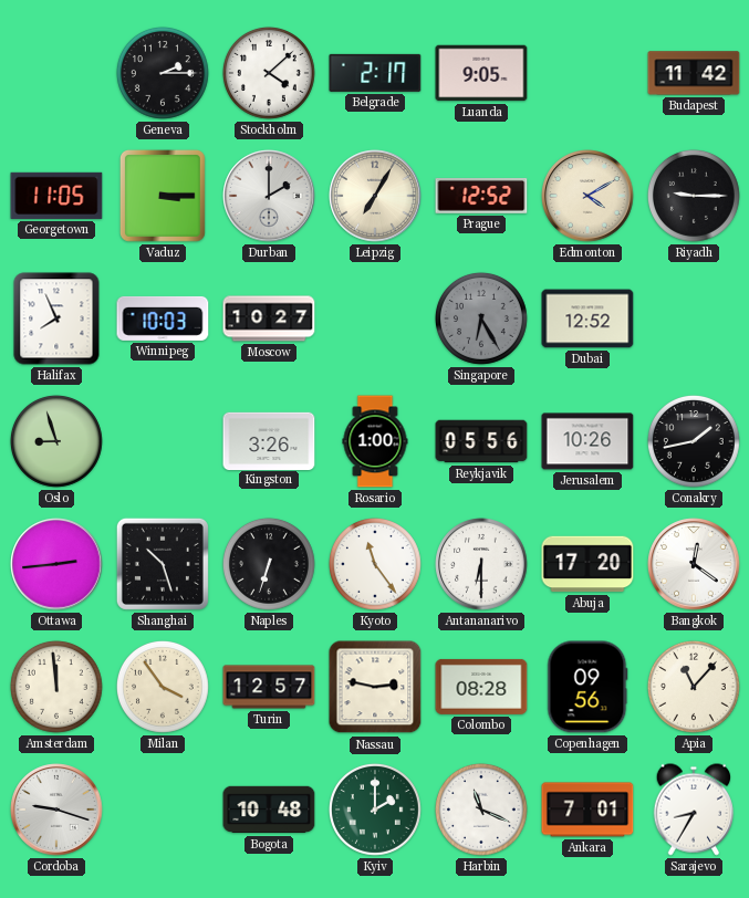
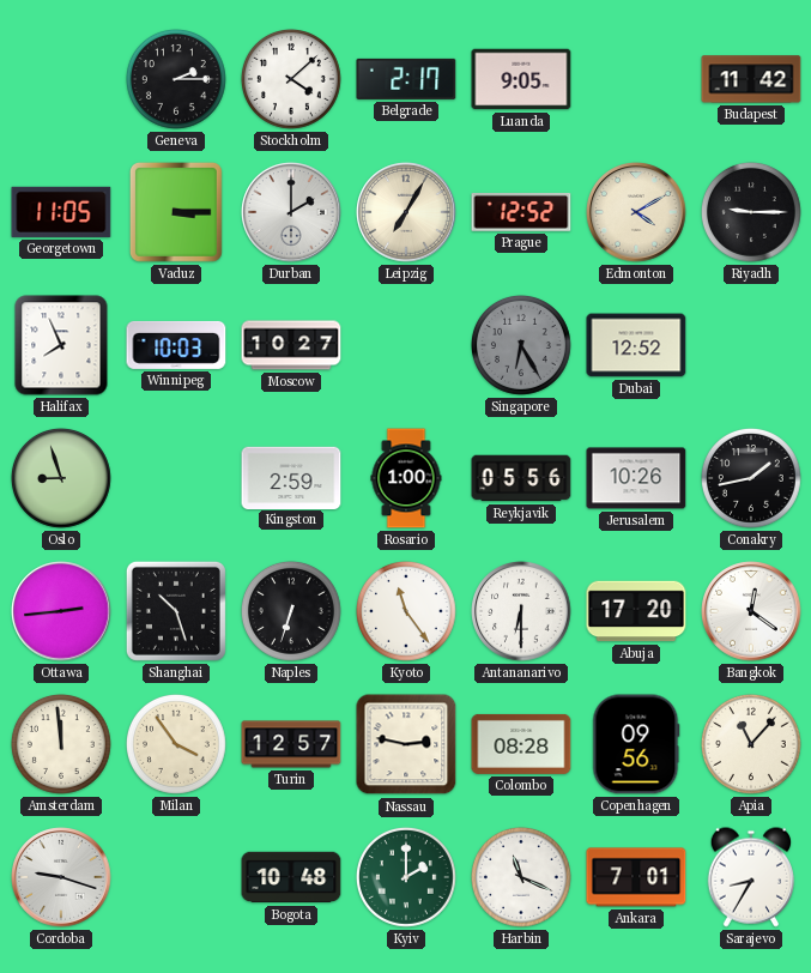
Kingston: 3:26 -> 2:59
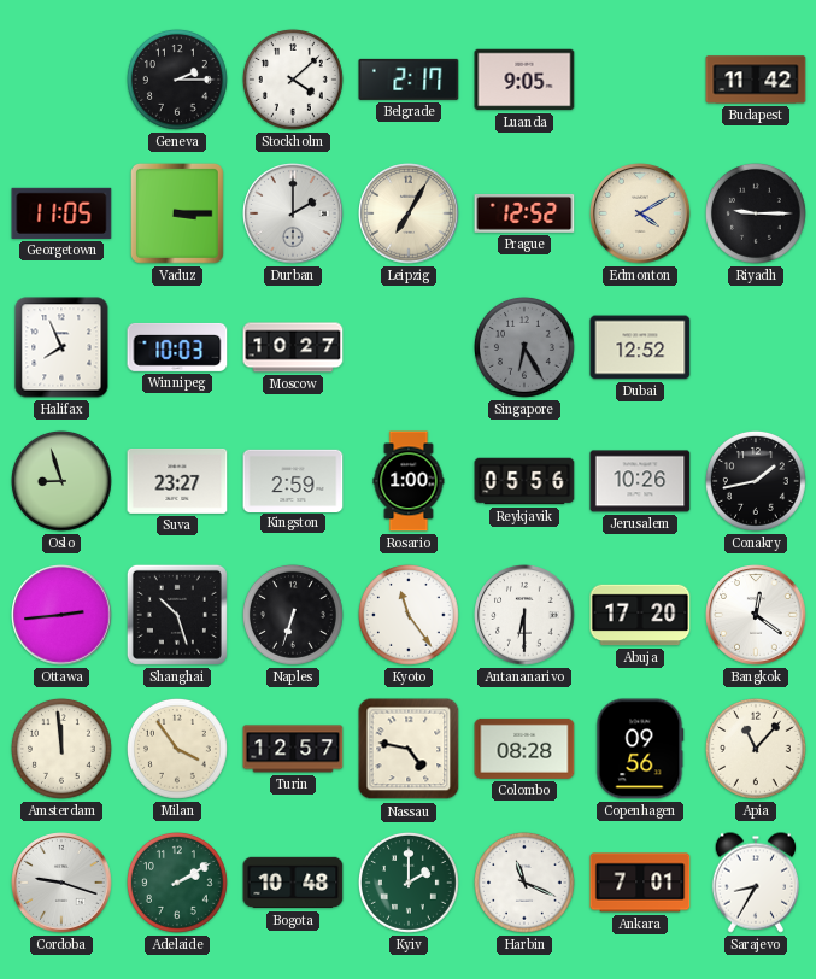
Suva: none -> 23:27
Nassau: 2:47 -> 4:47
Adelaide: none -> 2:10
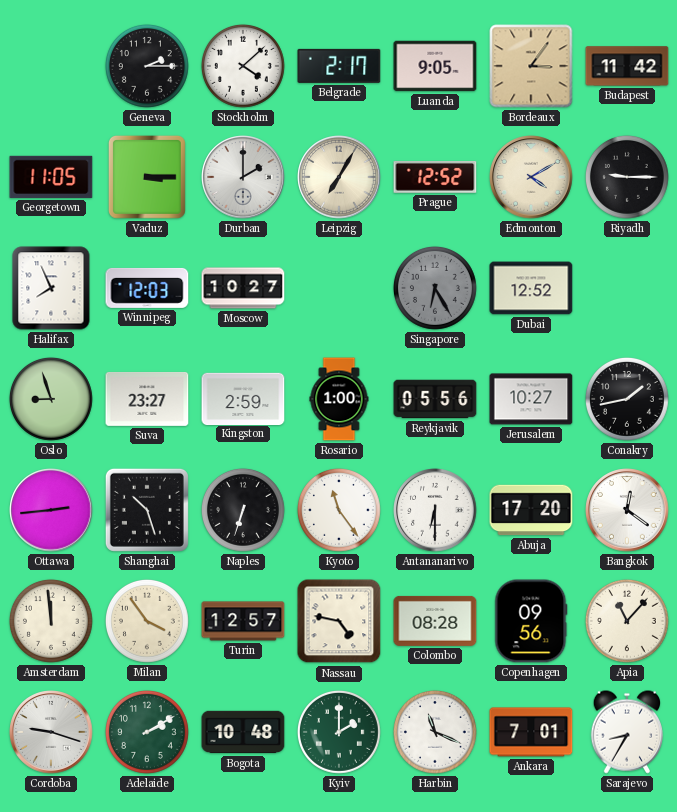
Bordeaux: none -> 3:06
Winnipeg: 10:03 -> 12:03
Jerusalem: 10:26 -> 10:27
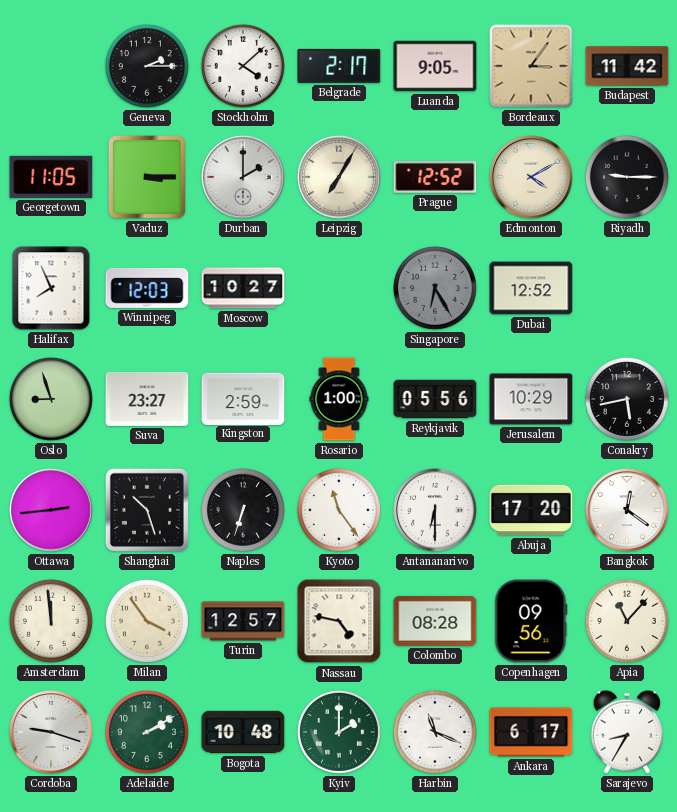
Jerusalem: 10:27 -> 10:29
Conakry: 1:43 -> 5:43
Ankara: 7:01 -> 6:17
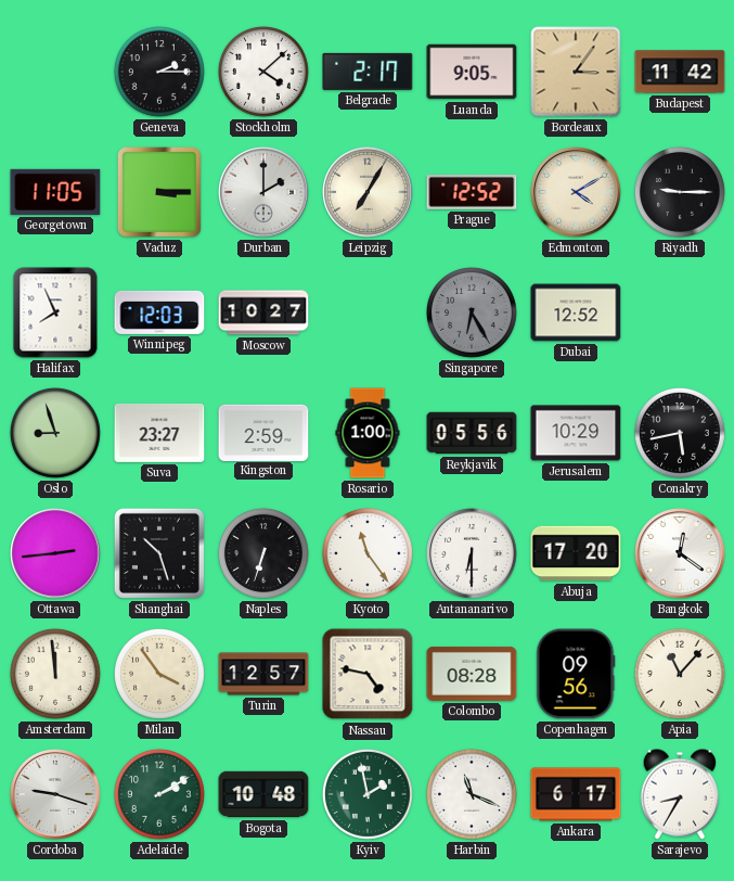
Kyiv: 2:00 -> 1:58
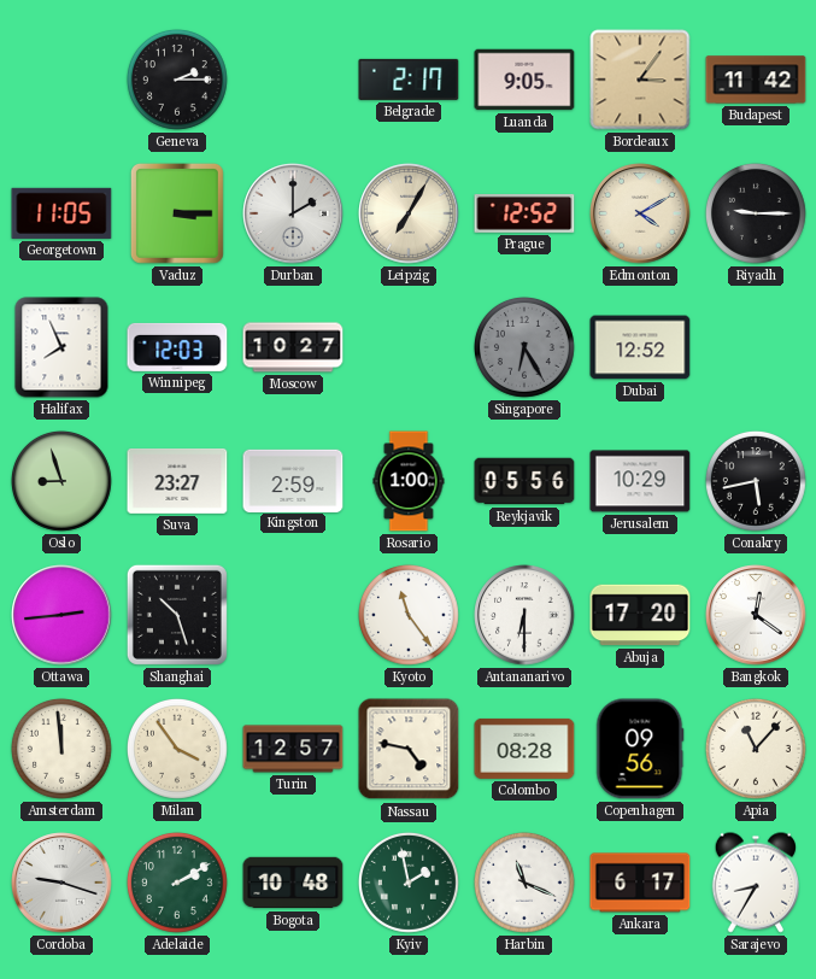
Stockholm: 4:08 -> none
Naples: 6:33 -> none
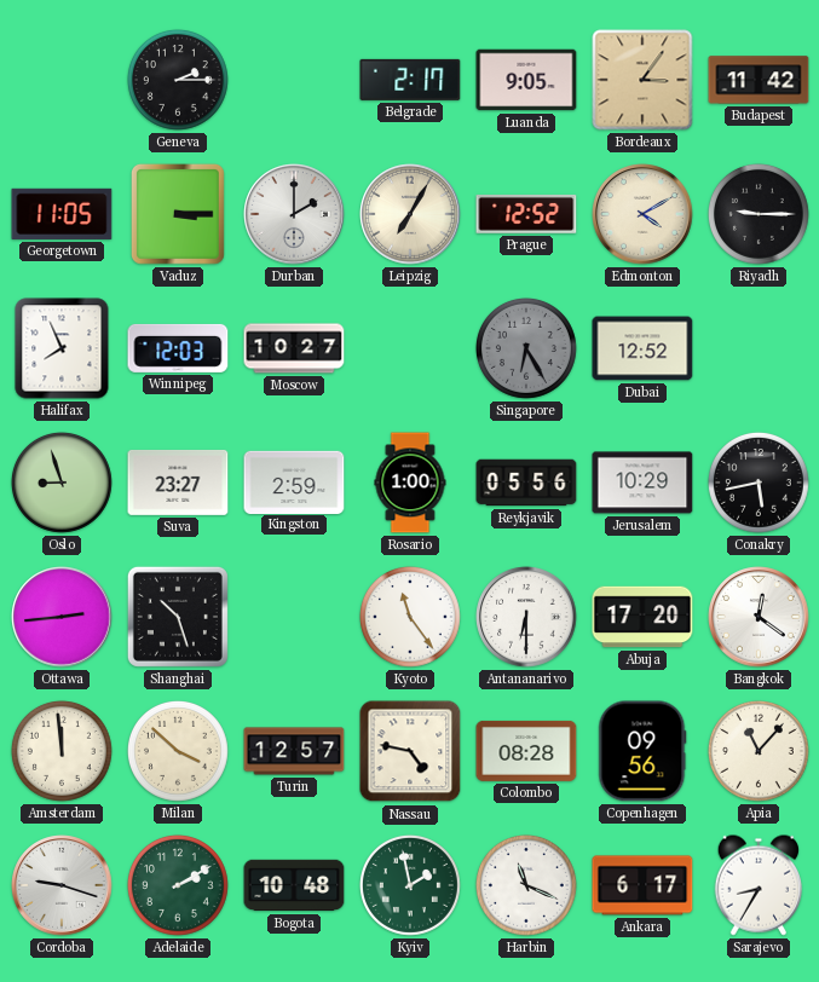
Milan: 3:54 -> 3:52
